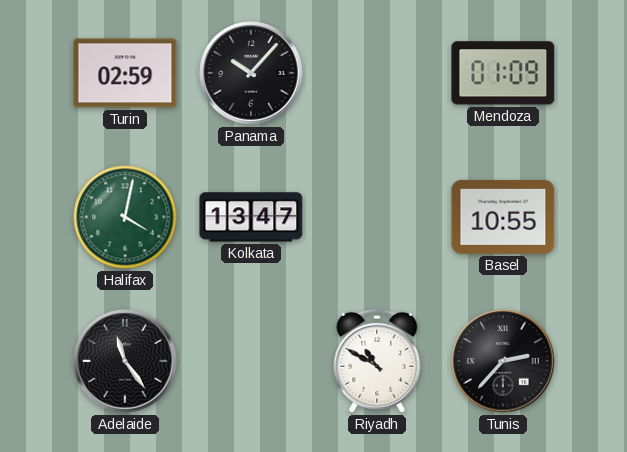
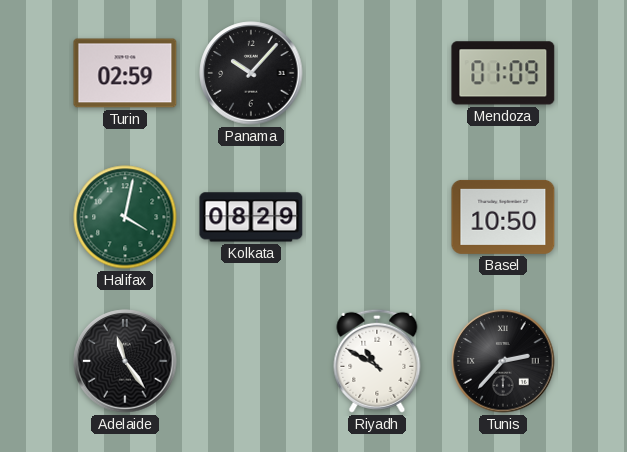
Kolkata: 13:47 -> 08:29
Basel: 10:55 -> 10:50
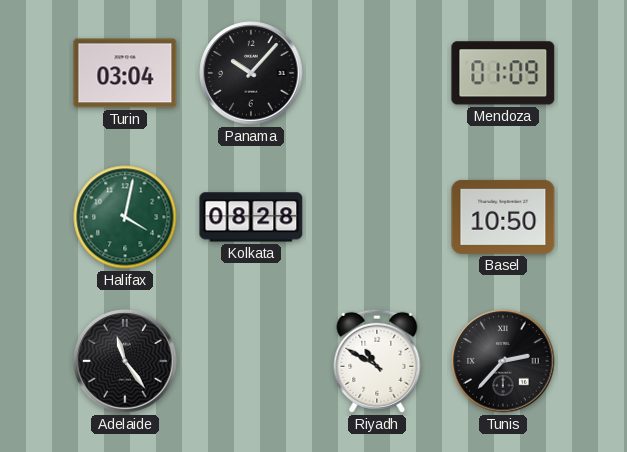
Turin: 02:59 -> 03:04
Kolkata: 08:29 -> 08:28
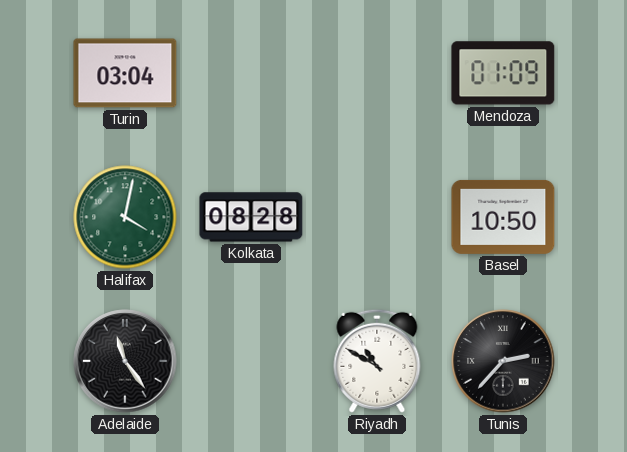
Panama: 10:07 -> none
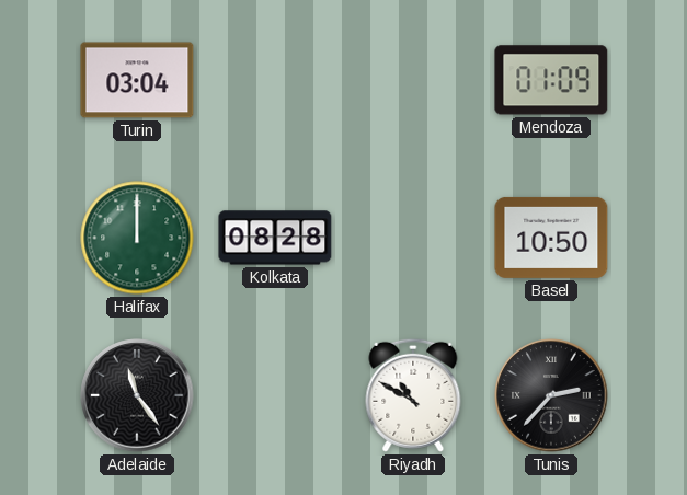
Halifax: 4:02 -> 12:00
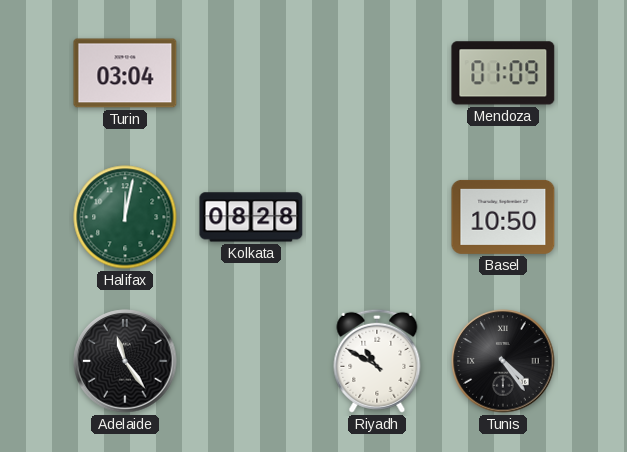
Halifax: 12:00 -> 12:02
Tunis: 2:37 -> 4:24
